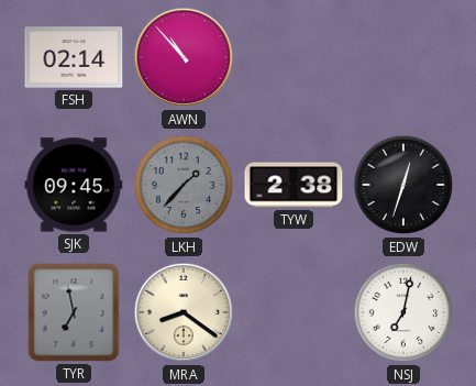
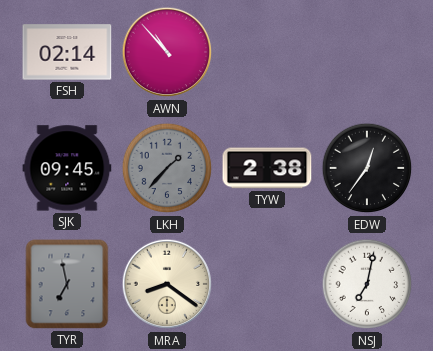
EDW: 12:33 -> 12:36
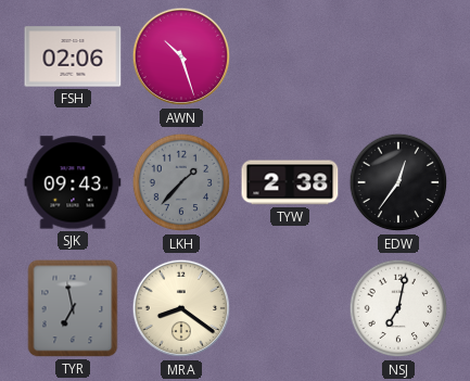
FSH: 02:14 -> 02:06
AWN: 10:53 -> 10:27
SJK: 09:45 -> 09:43
